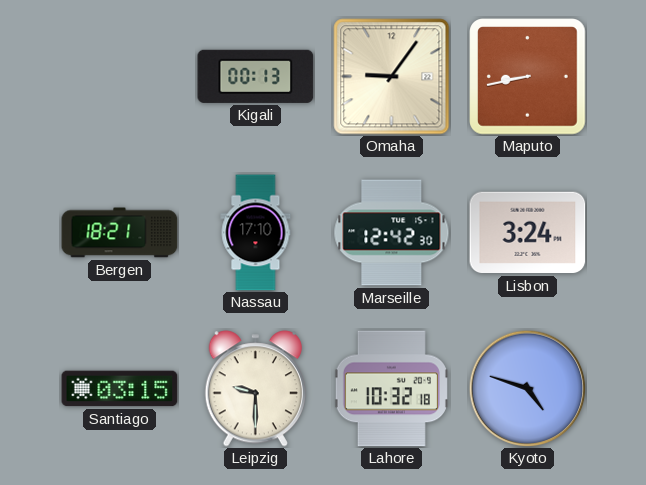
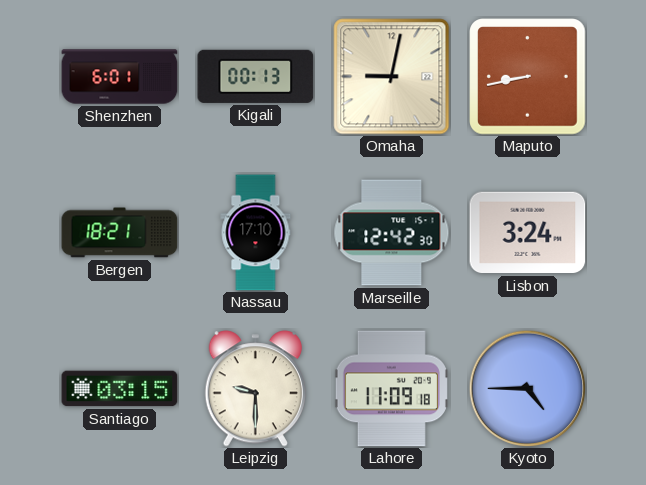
Shenzhen: none -> 6:01
Omaha: 9:06 -> 9:02
Lahore: 10:32 -> 11:09
Kyoto: 4:48 -> 4:45
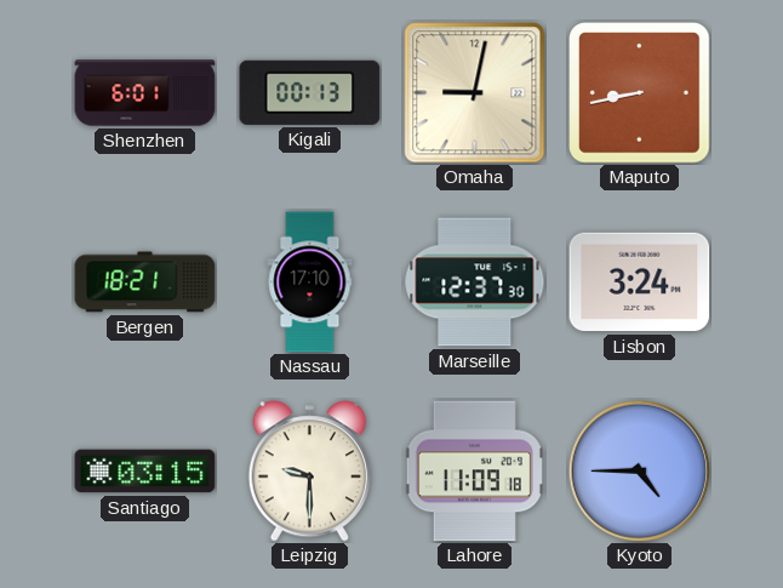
Marseille: 12:42 -> 12:37
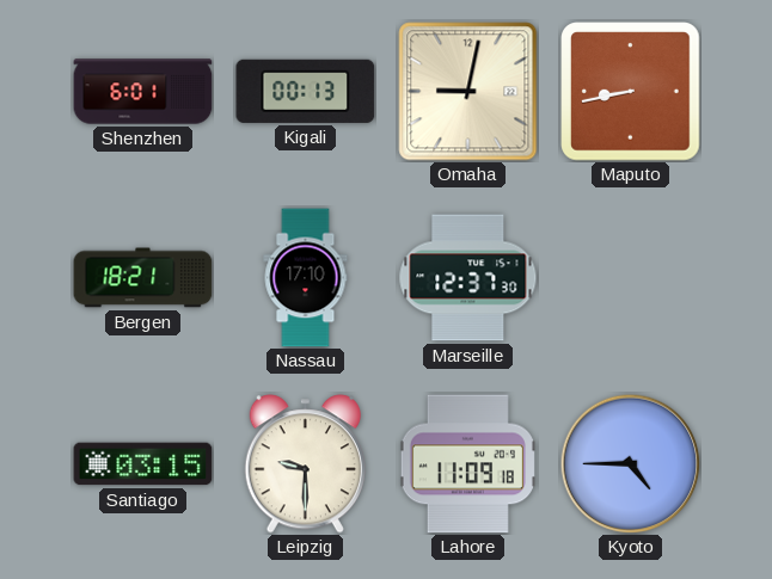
Lisbon: 3:24 -> none
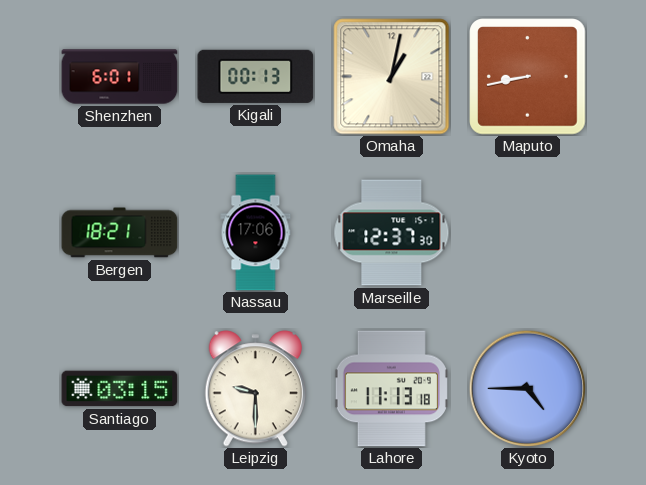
Omaha: 9:02 -> 1:02
Nassau: 17:10 -> 17:06
Lahore: 11:09 -> 11:13
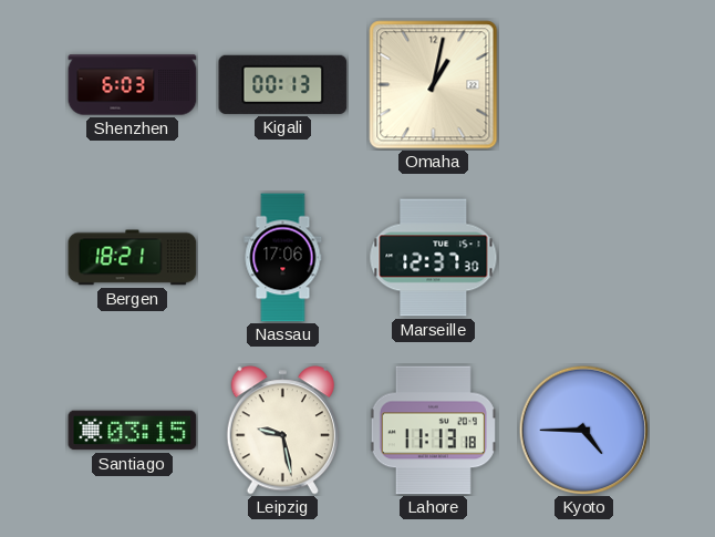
Shenzhen: 6:01 -> 6:03
Maputo: 8:43 -> none
Leipzig: 9:30 -> 9:28
